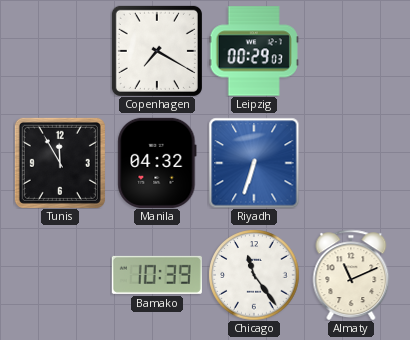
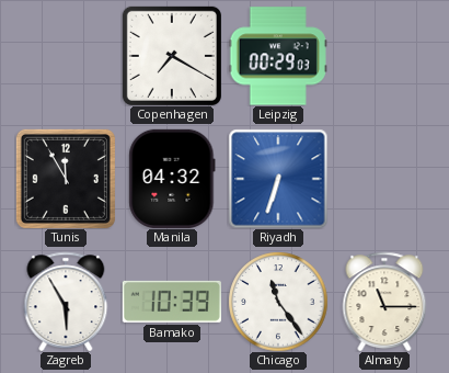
Zagreb: none -> 5:55
Almaty: 11:11 -> 11:15
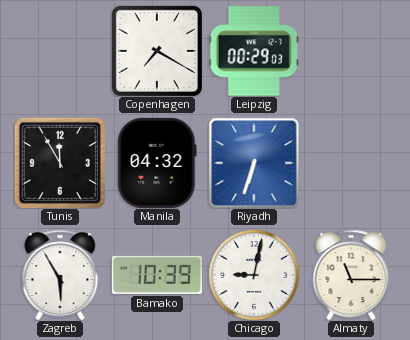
Chicago: 11:24 -> 9:02
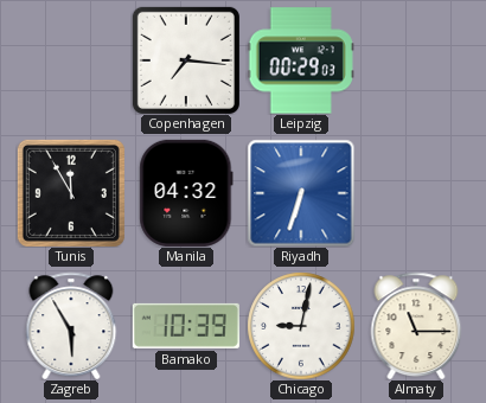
Copenhagen: 7:20 -> 7:16
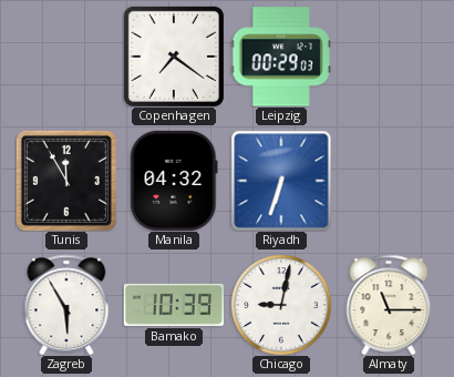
Copenhagen: 7:16 -> 7:21
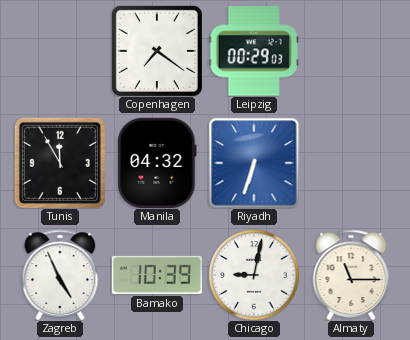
Zagreb: 5:55 -> 4:56
